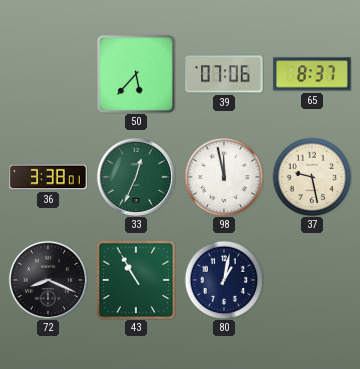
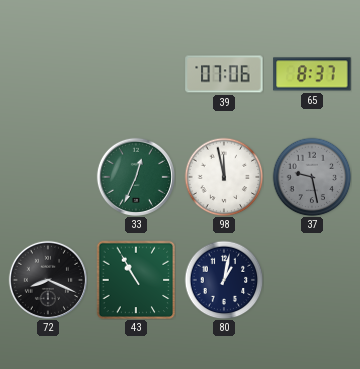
50: 5:37 -> none
36: 3:38 -> none
37 dial: cream -> grey
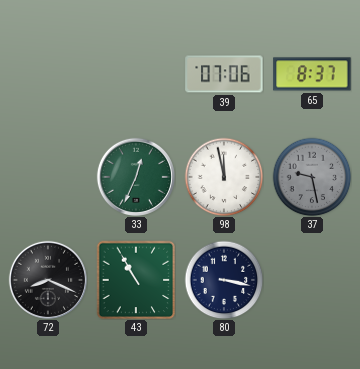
80: 1:02 -> 3:17
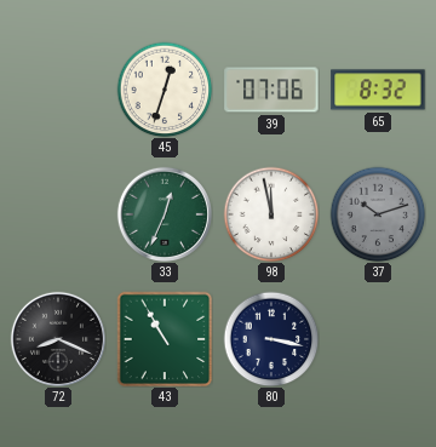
45: none -> 12:33
65: 8:37 -> 8:32
37: 9:28 -> 10:12
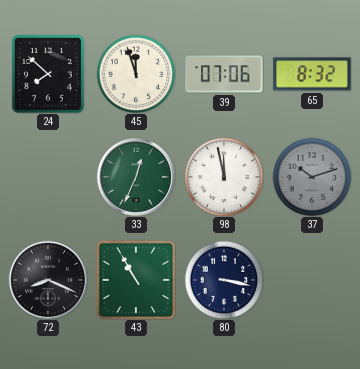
24: none -> 7:52
45: 12:33 -> 11:57
